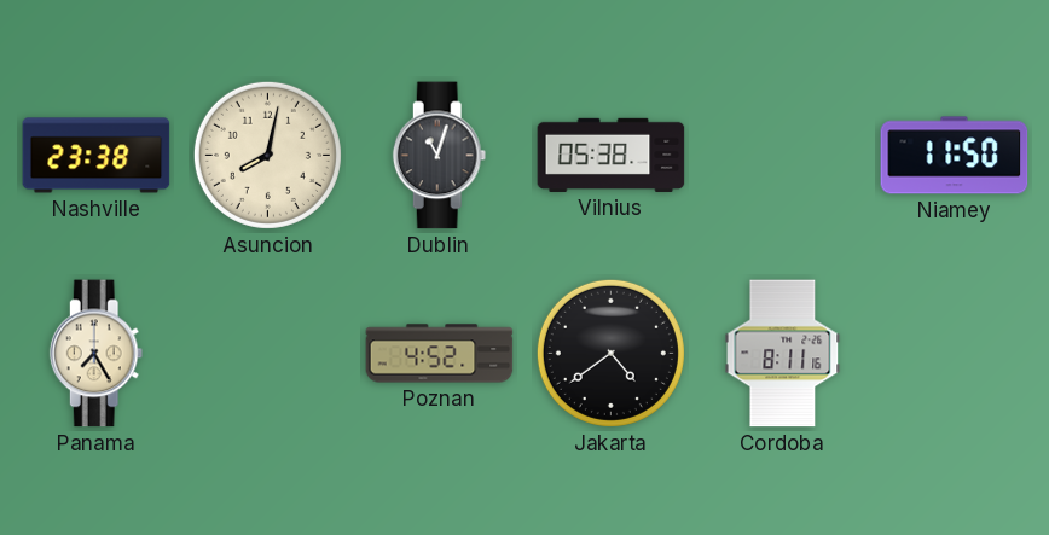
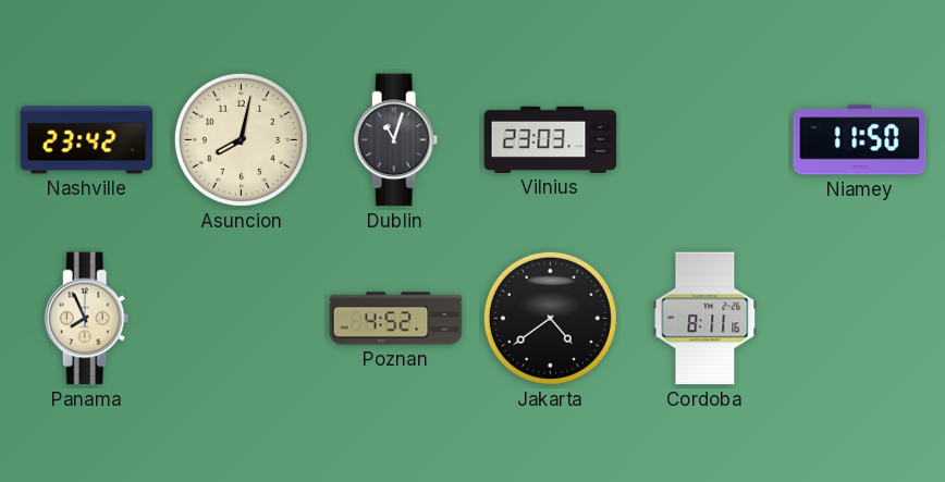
Nashville: 23:38 -> 23:42
Vilnius: 05:38 -> 23:03
Panama: 7:25 -> 7:56
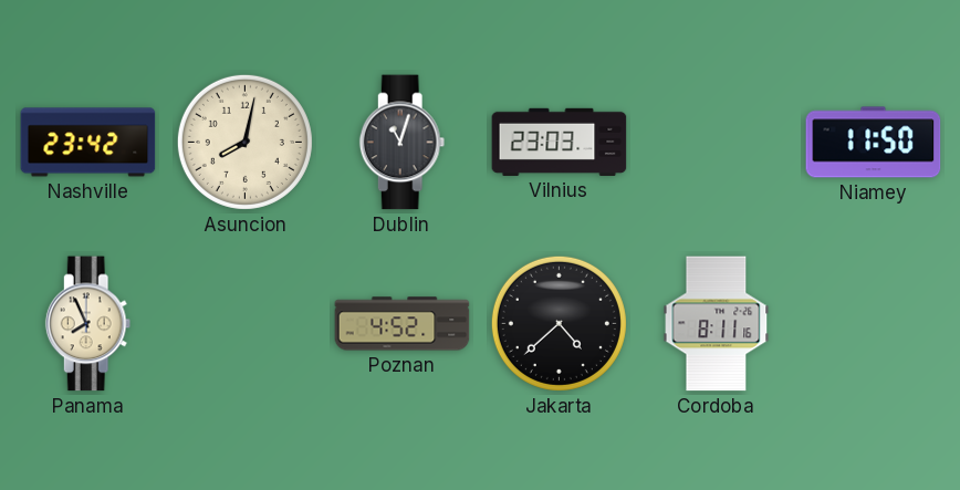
Jakarta: 4:39 -> 4:38
